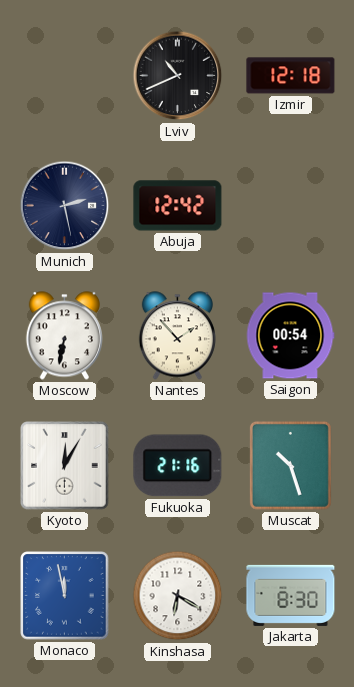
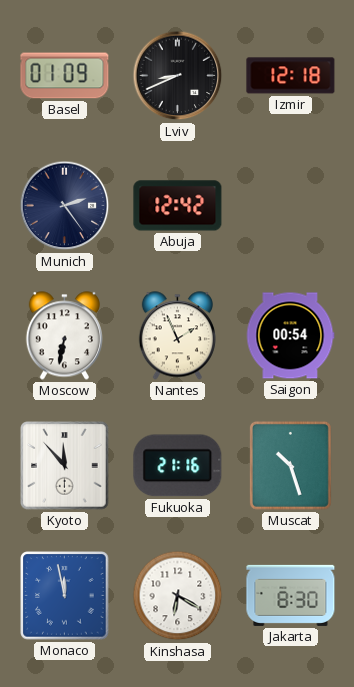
Basel: none -> 01:09
Lviv: 10:41 -> 8:41
Munich: 2:28 -> 2:24
Nantes: 1:53 -> 1:56
Kyoto: 12:05 -> 11:53
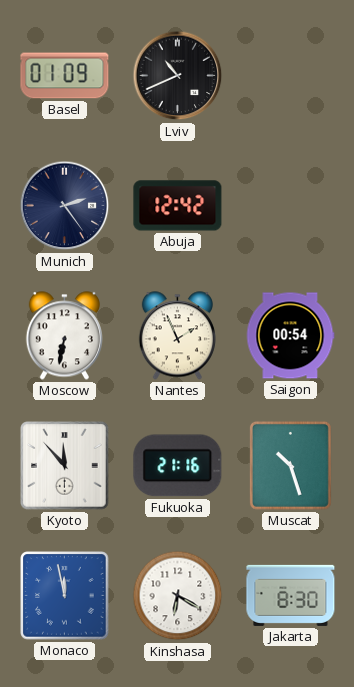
Lviv: 8:41 -> 10:41
Izmir: 12:18 -> none
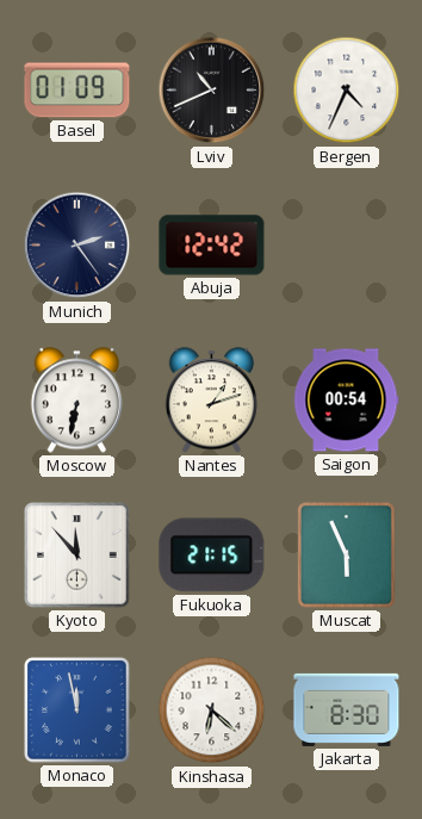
Bergen: none -> 4:34
Nantes: 1:56 -> 1:12
Fukuoka: 21:16 -> 21:15
Muscat: 10:27 -> 5:56
Kinshasa: 6:20 -> 6:22
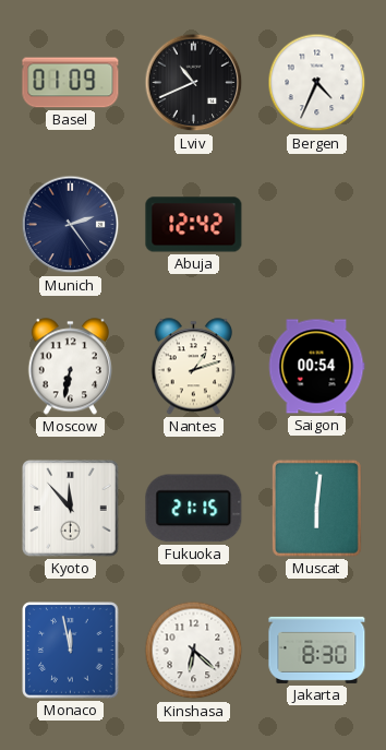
Muscat: 5:56 -> 6:01
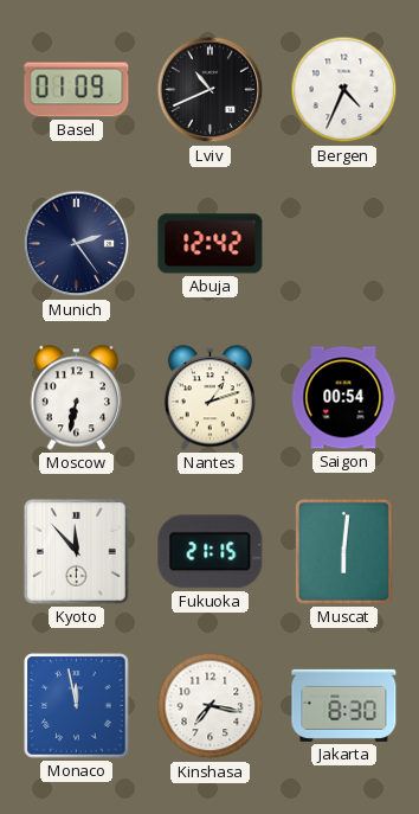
Kinshasa: 6:22 -> 7:17
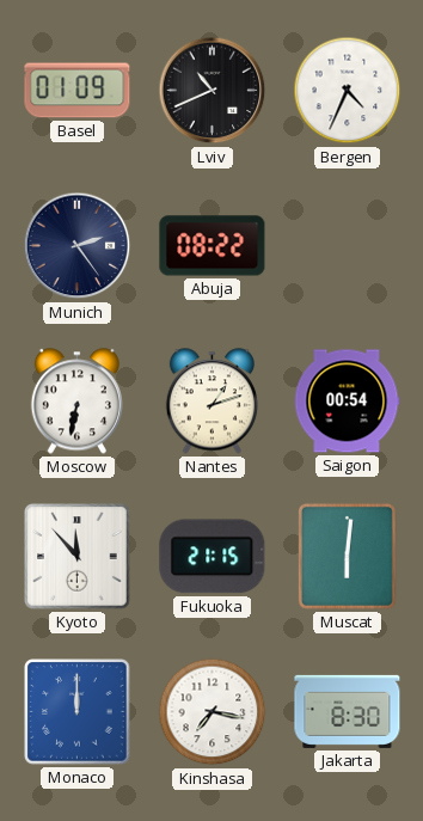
Abuja: 12:42 -> 08:22
Monaco: 11:58 -> 12:00
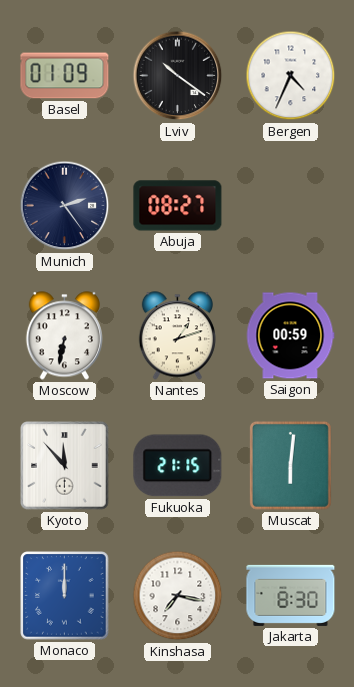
Lviv: 10:41 -> 10:21
Abuja: 08:22 -> 08:27
Saigon: 00:54 -> 00:59
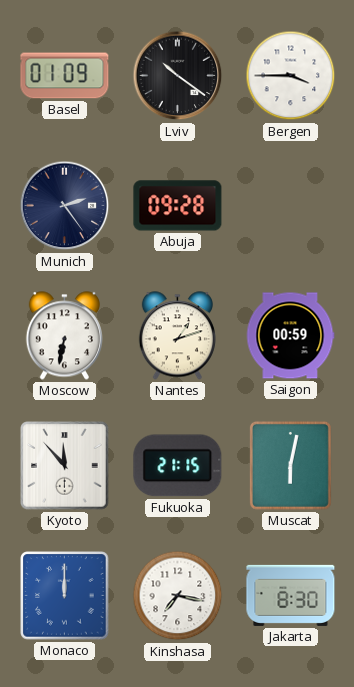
Bergen: 4:34 -> 3:45
Abuja: 08:27 -> 09:28
Muscat: 6:01 -> 6:02
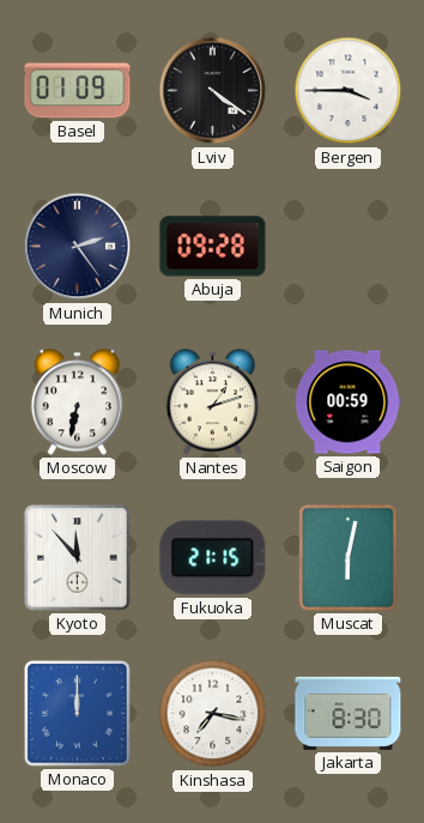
Lviv: 10:21 -> 4:21
